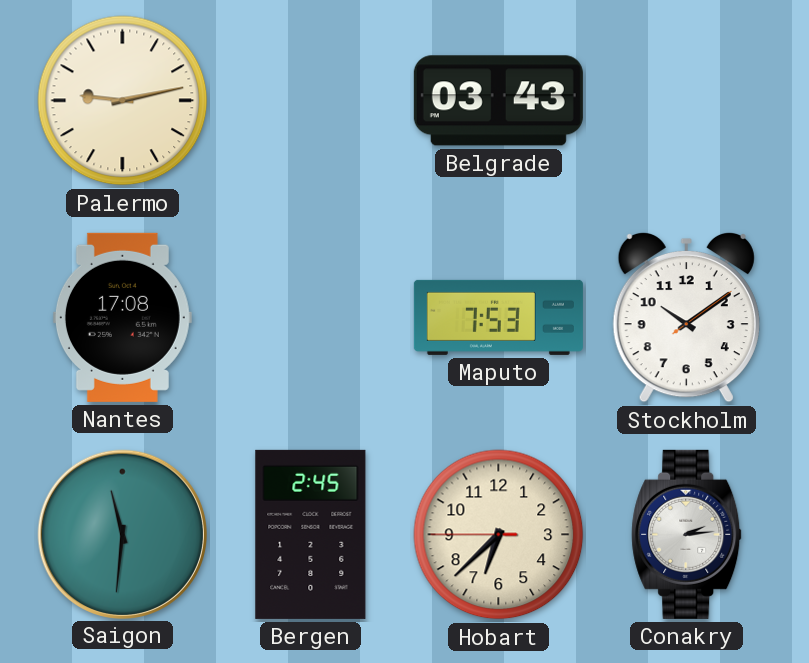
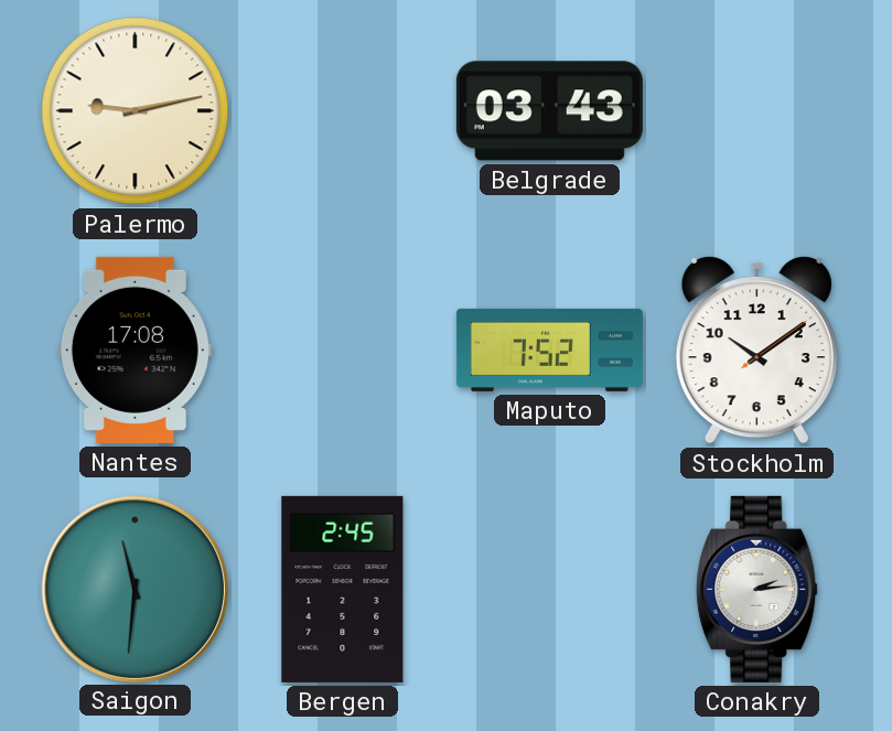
Maputo: 7:53 -> 7:52
Hobart: 6:37 -> none
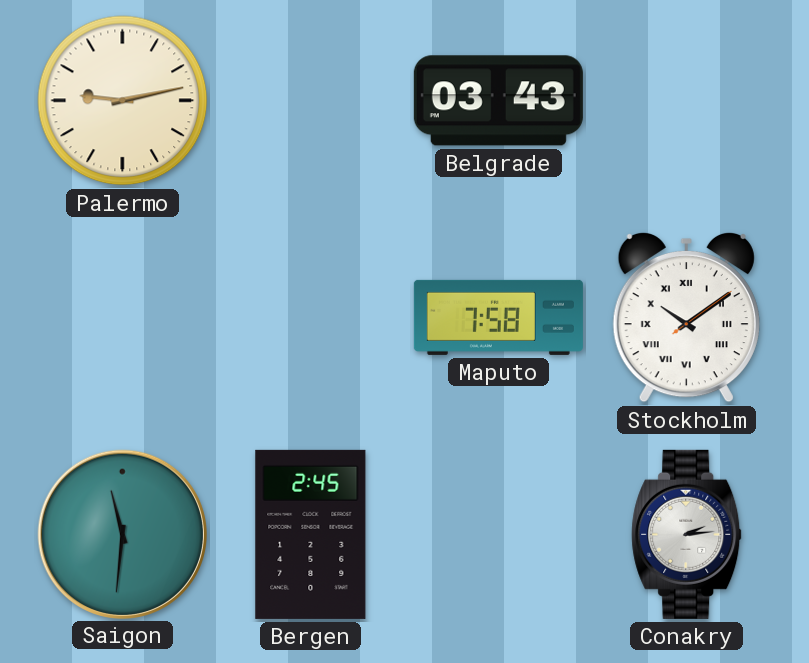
Nantes: 17:08 -> none
Maputo: 7:52 -> 7:58
Stockholm numerals: Arabic -> Roman
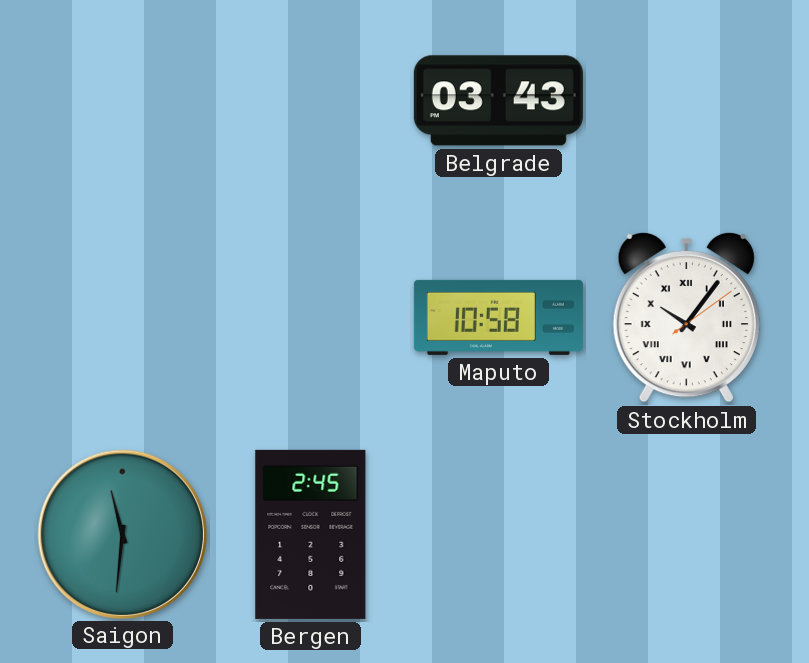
Palermo: 9:13 -> none
Maputo: 7:58 -> 10:58
Stockholm: 10:09 -> 10:06
Conakry: 2:14 -> none
